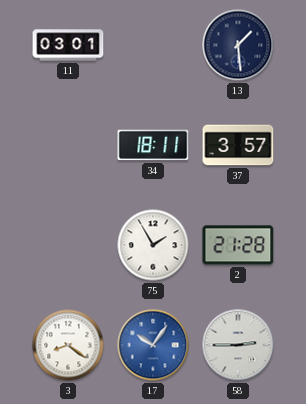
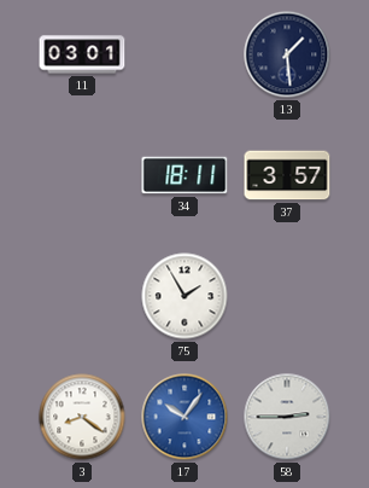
2: 21:28 -> none
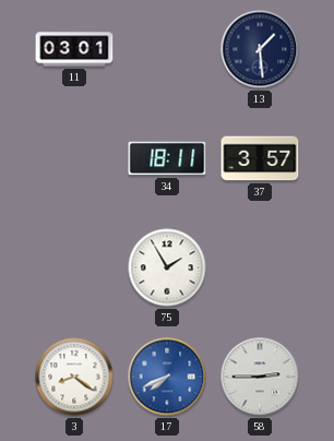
17: 10:06 -> 7:41
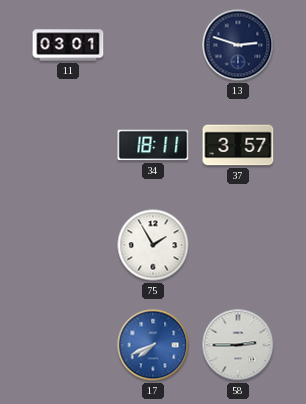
13: 1:29 -> 2:48
3: 8:21 -> none
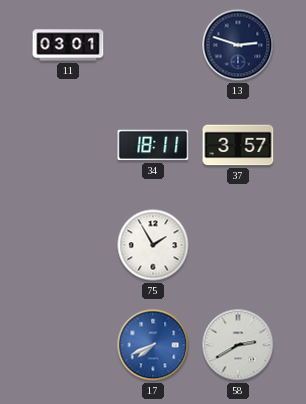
58: 2:45 -> 2:40
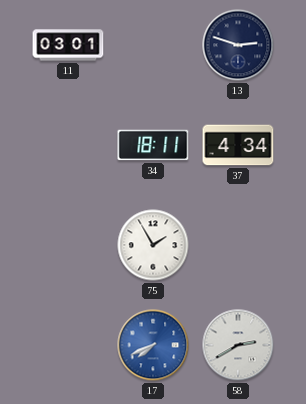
37: 3:57 -> 4:34
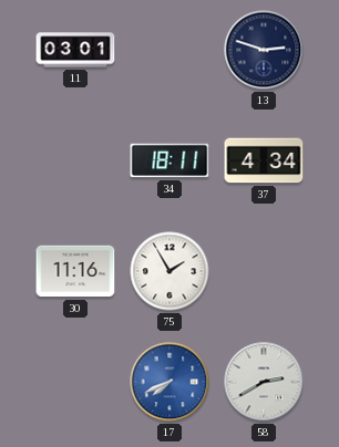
30: none -> 11:16
